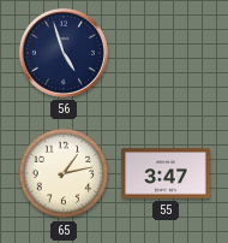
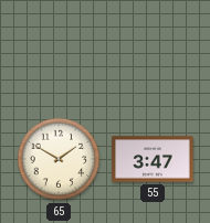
56: 4:57 -> none
65: 1:13 -> 1:50
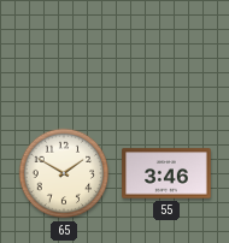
55: 3:47 -> 3:46
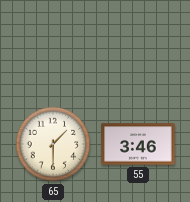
65: 1:50 -> 1:30
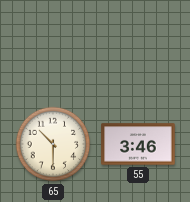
65: 1:30 -> 10:30
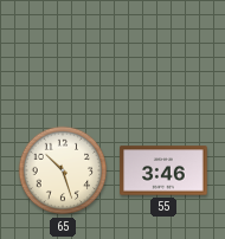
65: 10:30 -> 10:27
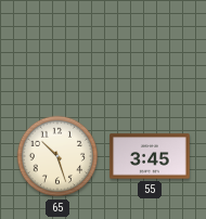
55: 3:46 -> 3:45
